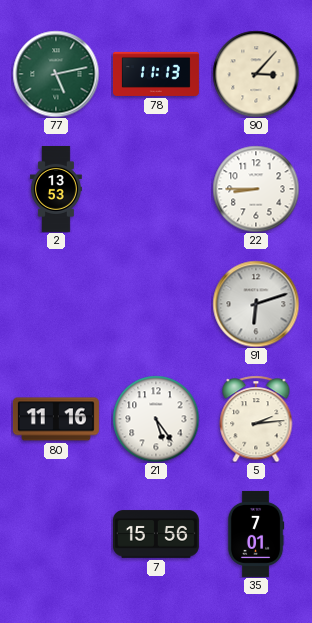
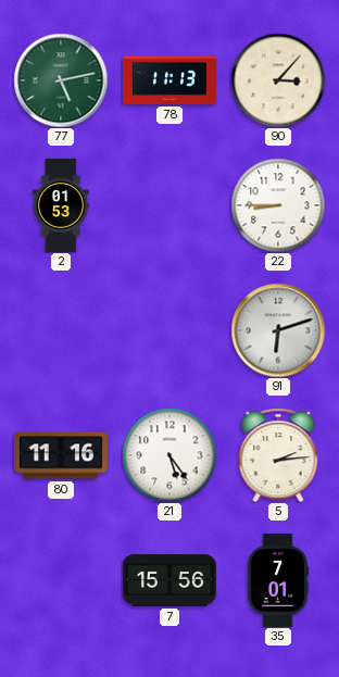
2: 13:53 -> 01:53
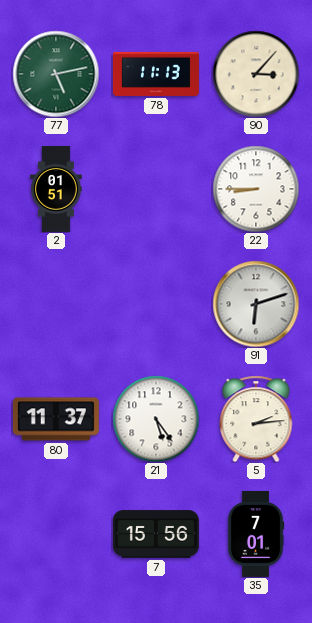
2: 01:53 -> 01:51
80: 11:16 -> 11:37
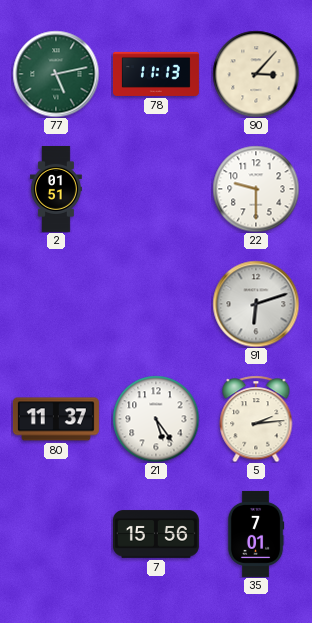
22: 8:45 -> 9:30
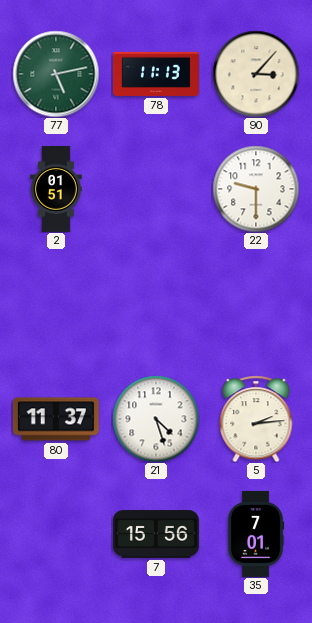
91: 6:12 -> none
21: 5:24 -> 4:27
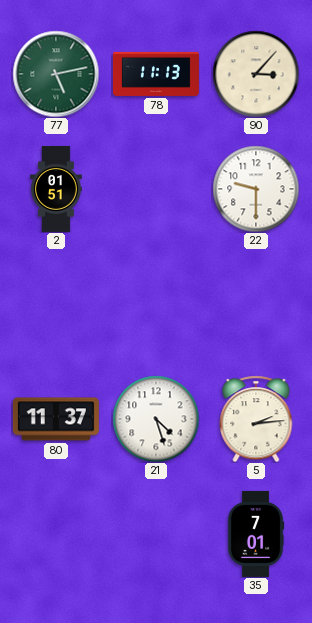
7: 15:56 -> none
